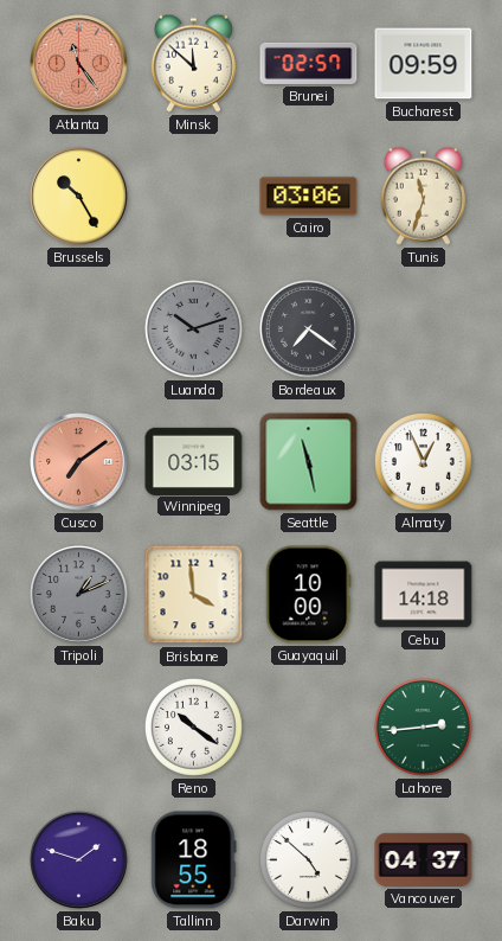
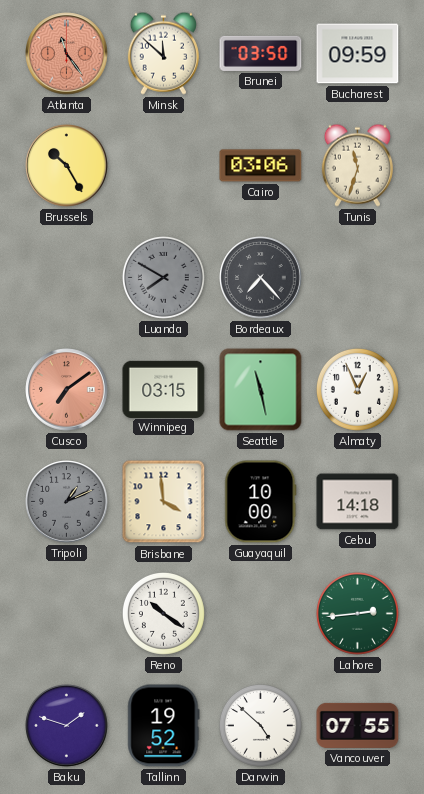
Brunei: 02:57 -> 03:50
Luanda: 10:12 -> 7:50
Bordeaux: 7:21 -> 7:23
Tallinn: 18:55 -> 19:52
Vancouver: 04:37 -> 07:55
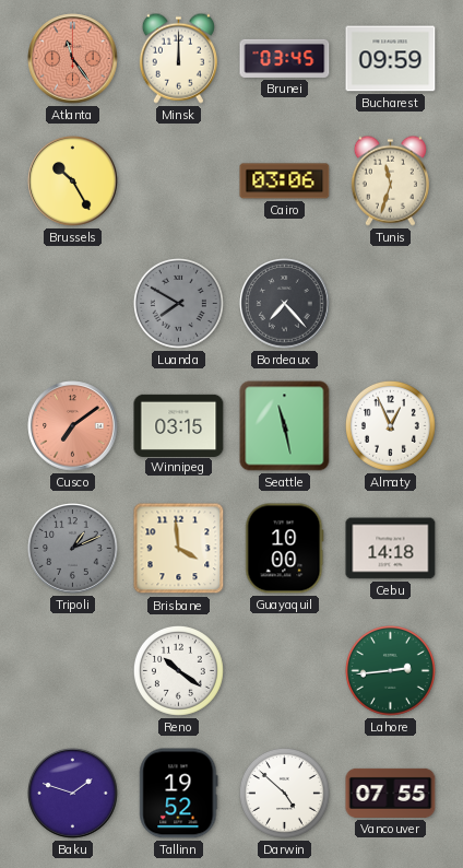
Minsk: 11:52 -> 12:00
Brunei: 03:50 -> 03:45
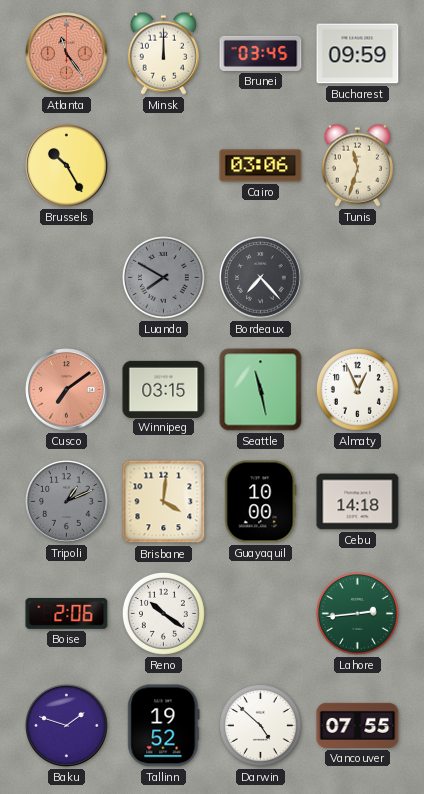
Brisbane: 3:59 -> 4:01
Boise: none -> 2:06
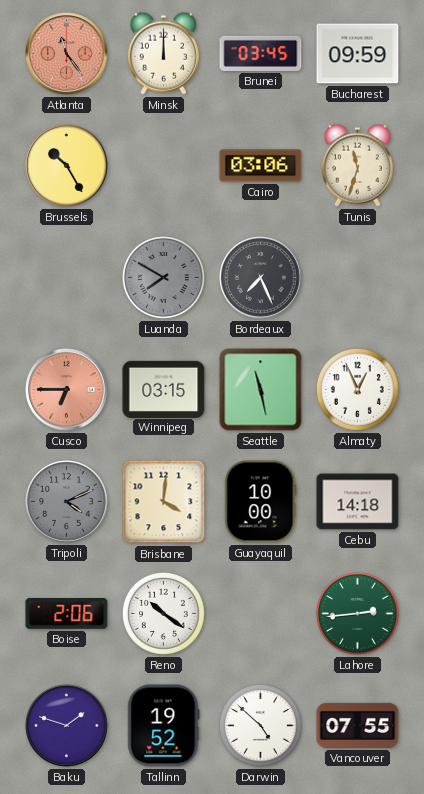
Bordeaux: 7:23 -> 7:26
Cusco: 7:09 -> 6:45
Tripoli: 1:11 -> 4:11
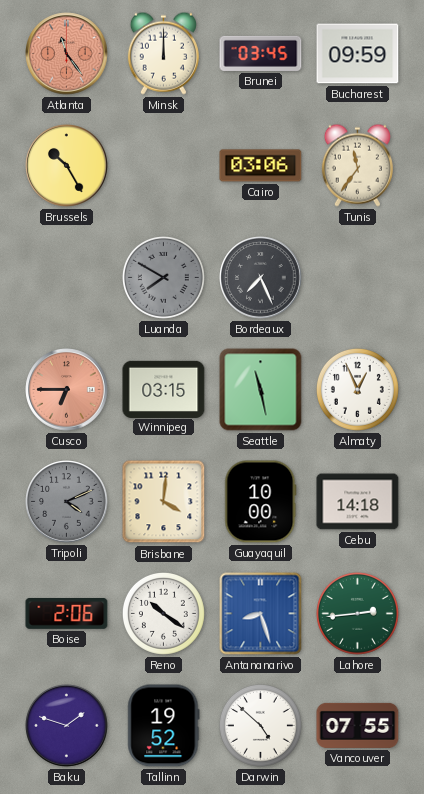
Tunis: 11:33 -> 11:36
Antananarivo: none -> 8:27
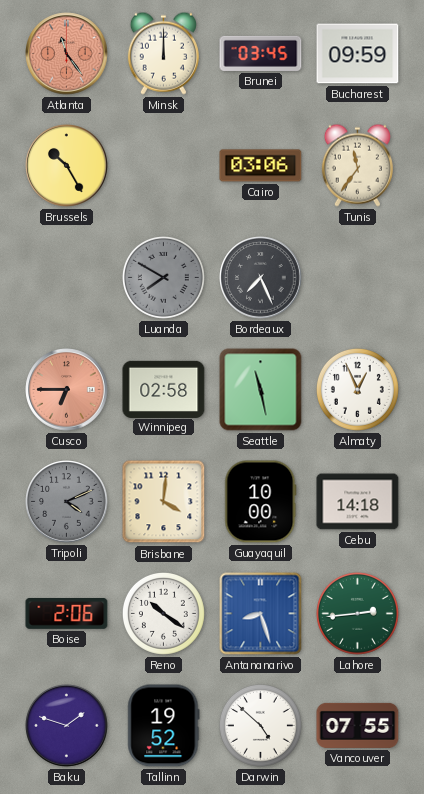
Winnipeg: 03:15 -> 02:58
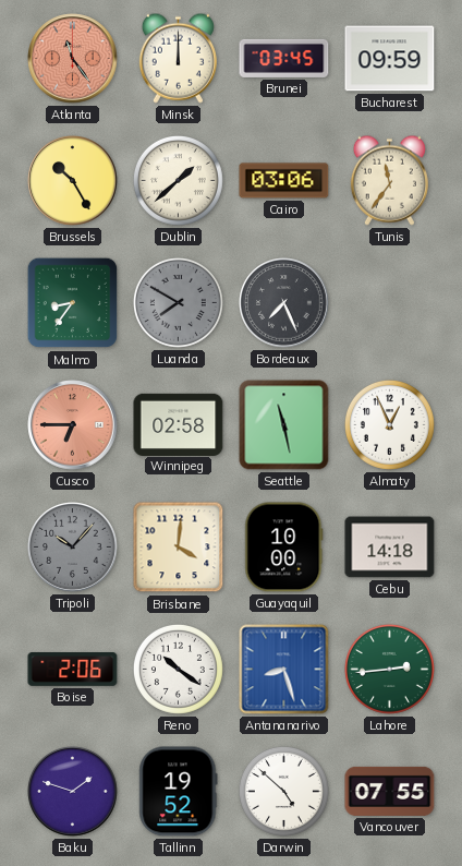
Dublin: none -> 1:38
Malmo: none -> 8:36
Tripoli: 4:11 -> 10:07
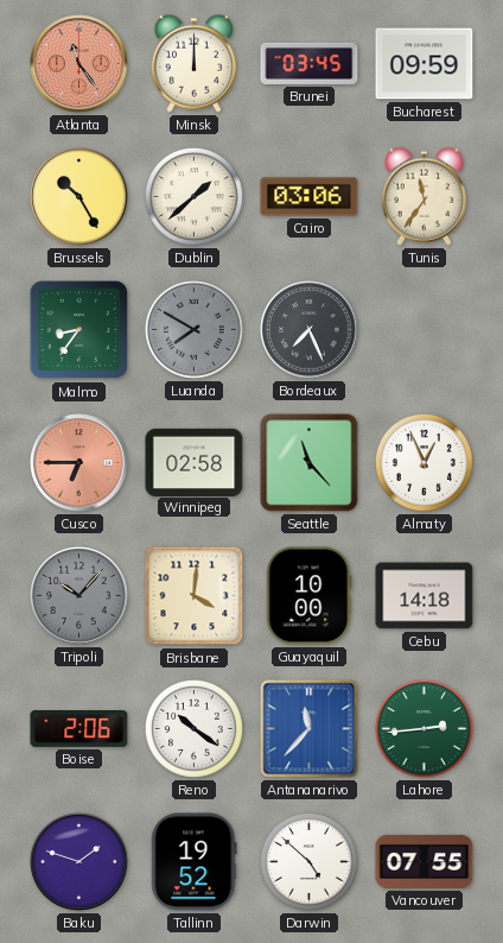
Seattle: 11:28 -> 11:23
Antananarivo: 8:27 -> 11:37
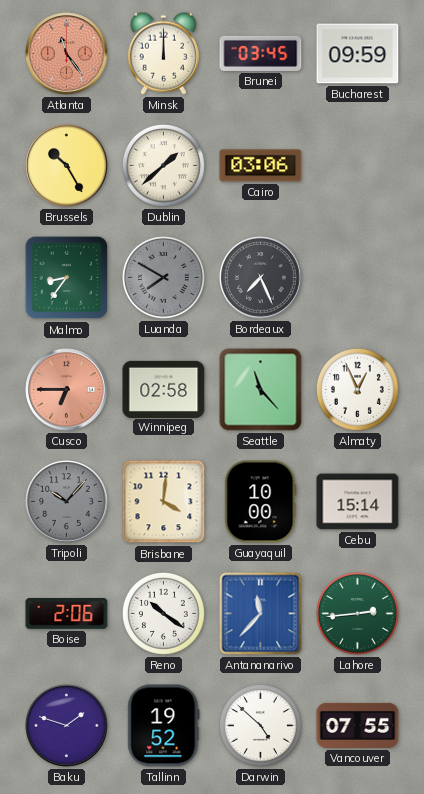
Tunis: 11:36 -> none
Cebu: 14:18 -> 15:14
